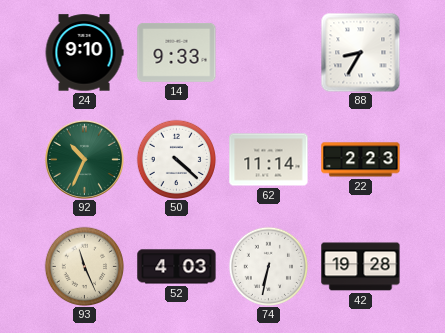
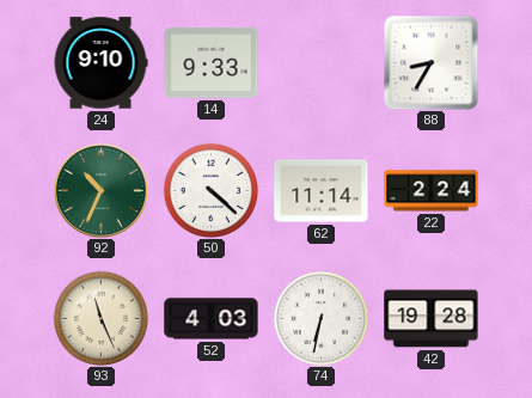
22: 2:23 -> 2:24
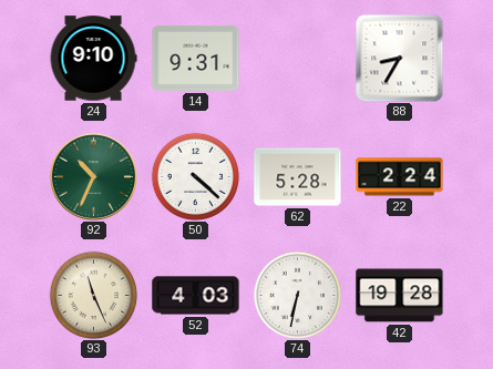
14: 9:33 -> 9:31
62: 11:14 -> 5:28
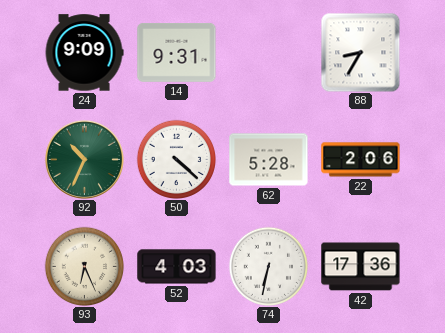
24: 9:10 -> 9:09
22: 2:24 -> 2:06
93: 11:26 -> 6:26
42: 19:28 -> 17:36
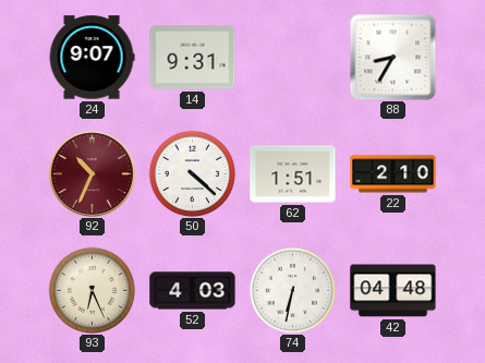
24: 9:09 -> 9:07
92 dial: green -> burgundy
62: 5:28 -> 1:51
22: 2:06 -> 2:10
42: 17:36 -> 04:48
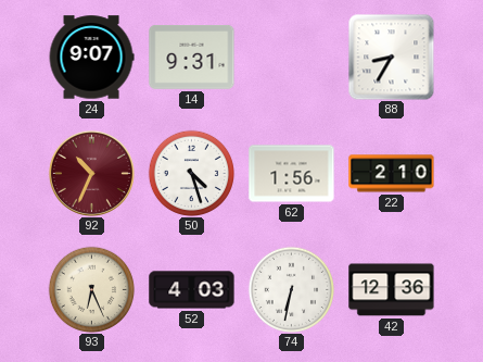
50: 4:22 -> 4:27
62: 1:51 -> 1:56
42: 04:48 -> 12:36
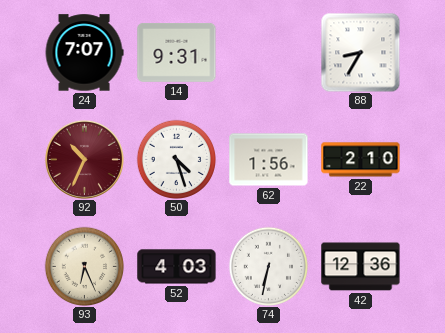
24: 9:07 -> 7:07
